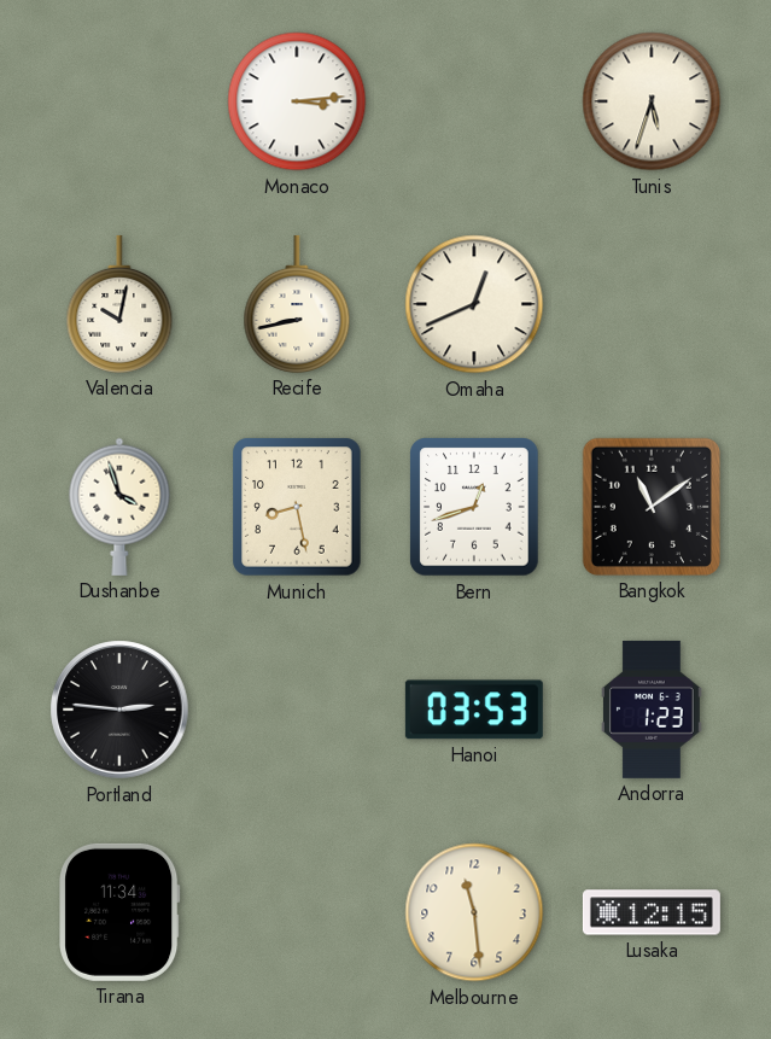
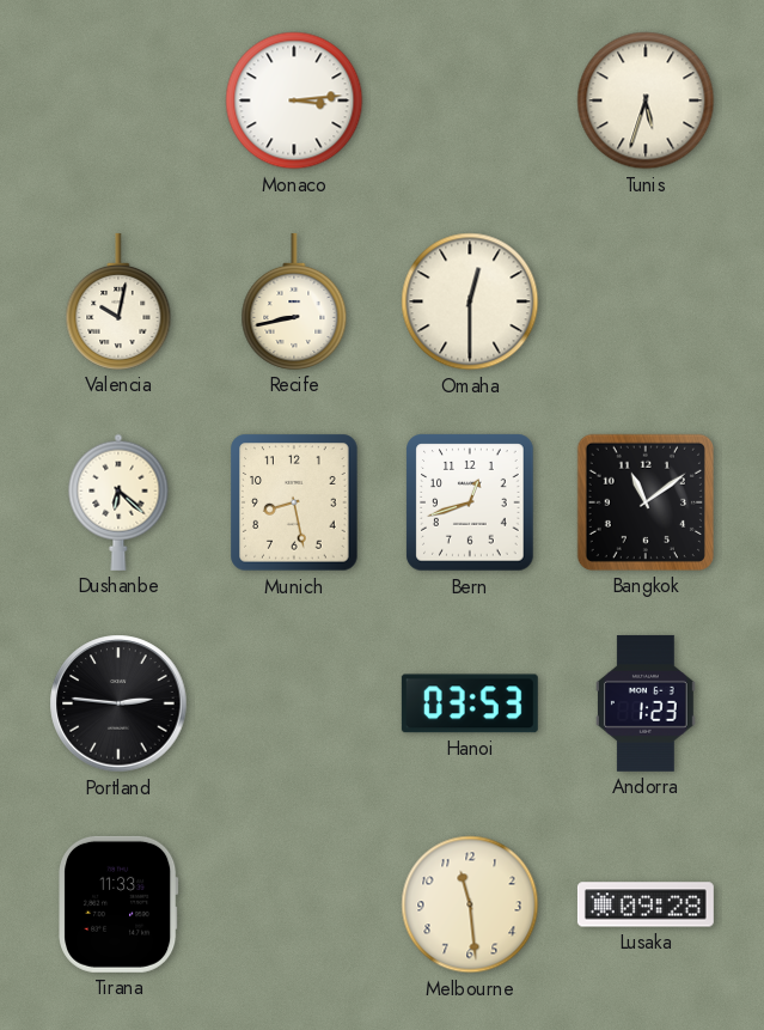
Omaha: 12:41 -> 12:30
Dushanbe: 3:57 -> 6:22
Tirana: 11:34 -> 11:33
Lusaka: 12:15 -> 09:28
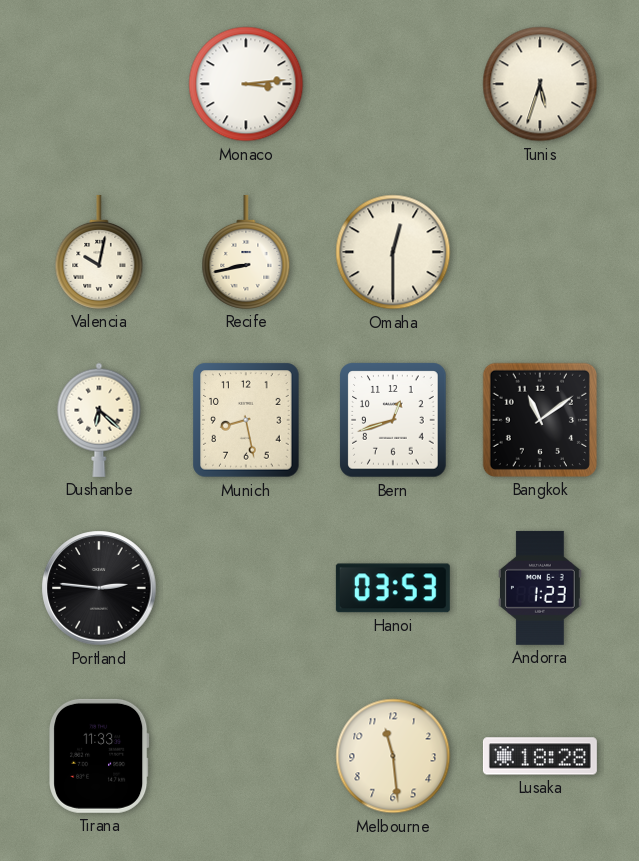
Lusaka: 09:28 -> 18:28
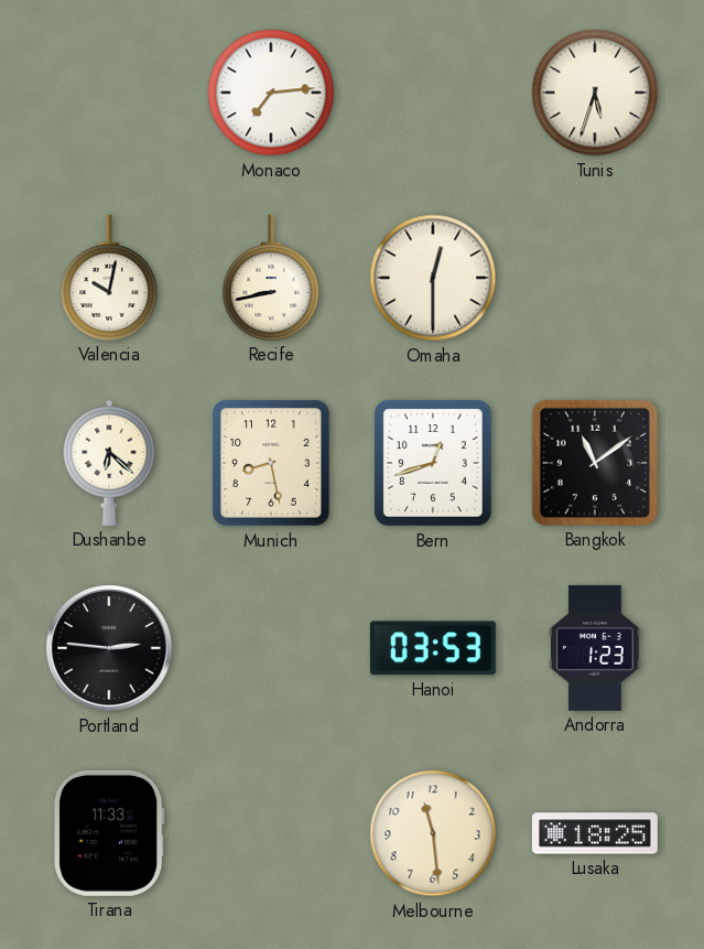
Monaco: 3:14 -> 7:14
Lusaka: 18:28 -> 18:25
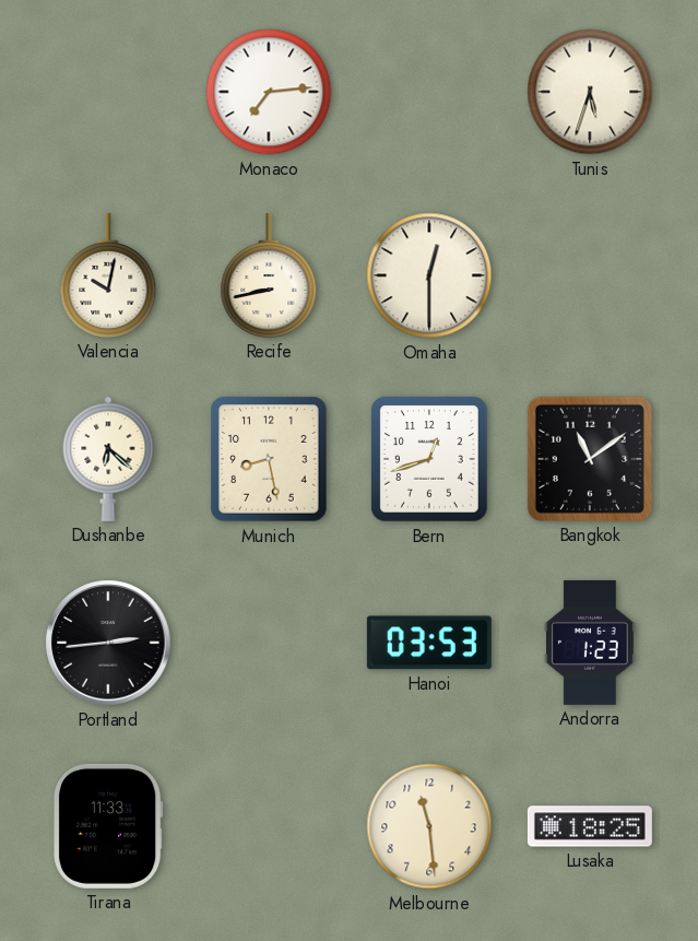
Portland: 2:46 -> 2:44
